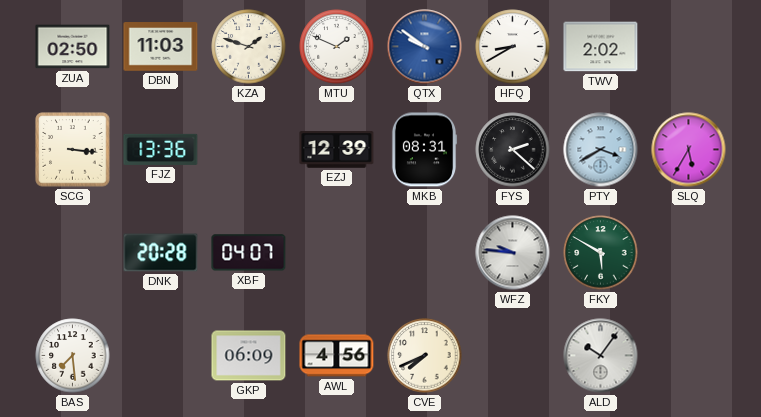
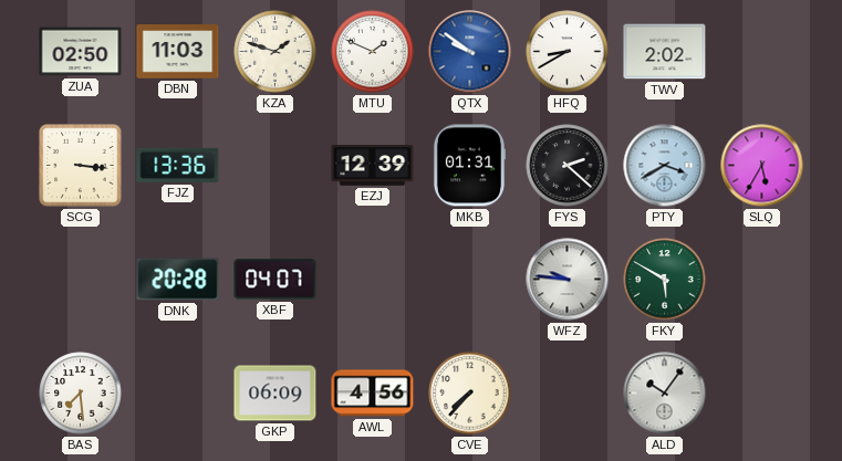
MKB: 08:31 -> 01:31
CVE: 7:41 -> 7:37
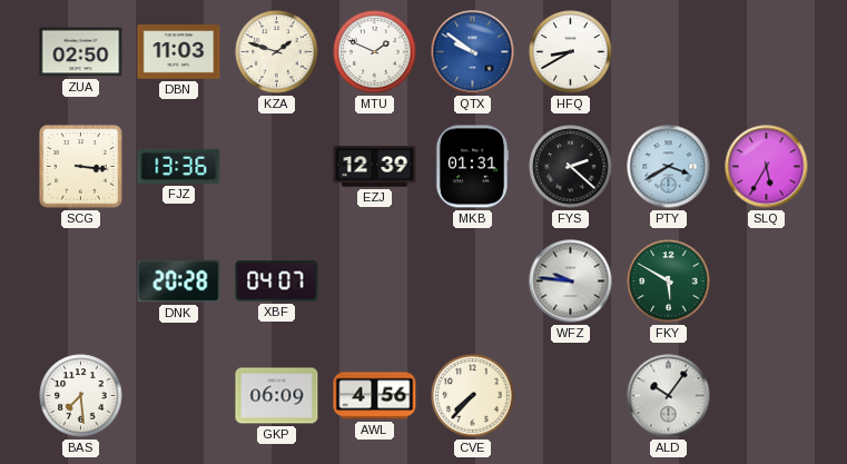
TWV: 2:02 -> none
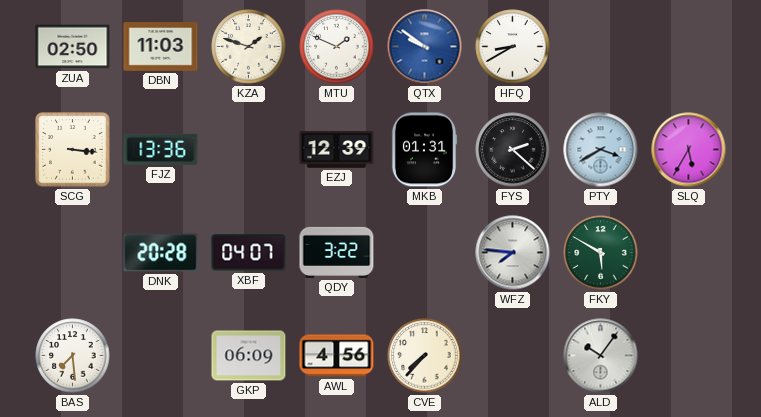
QDY: none -> 3:22
WFZ: 9:46 -> 7:46
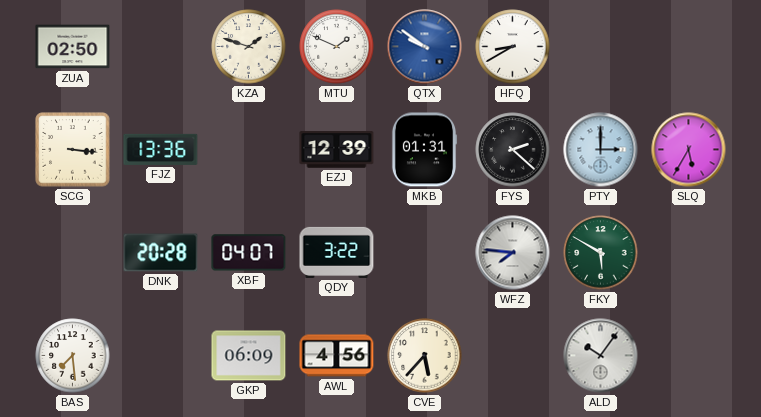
DBN: 11:03 -> none
PTY: 3:40 -> 3:00
CVE: 7:37 -> 5:37
